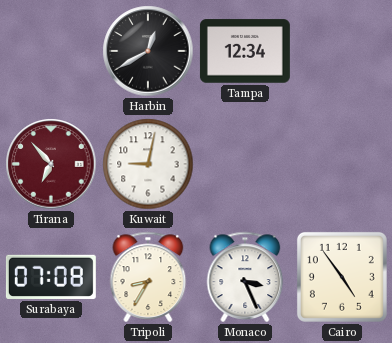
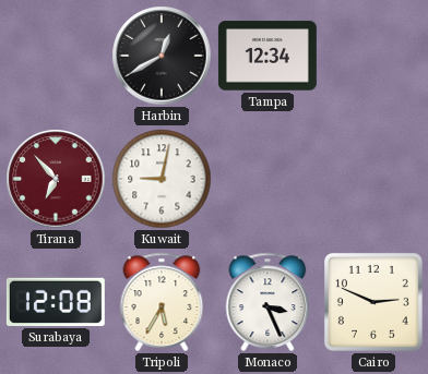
Surabaya: 07:08 -> 12:08
Tripoli: 8:35 -> 5:35
Cairo: 4:54 -> 2:49
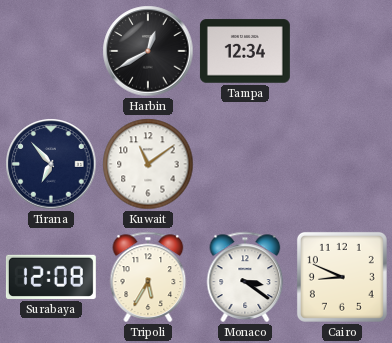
Tirana dial: burgundy -> navy
Kuwait: 9:02 -> 11:09
Monaco: 3:26 -> 3:21
Cairo: 2:49 -> 8:49
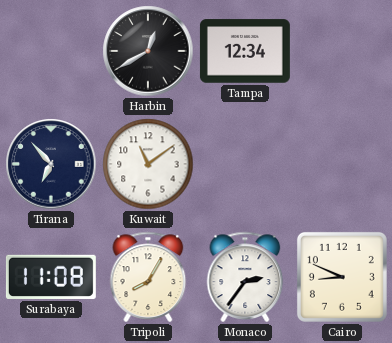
Surabaya: 12:08 -> 11:08
Tripoli: 5:35 -> 8:05
Monaco: 3:21 -> 2:36
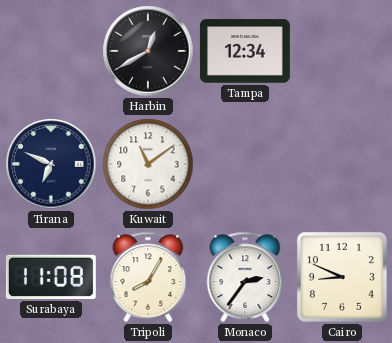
Tirana: 6:53 -> 6:49
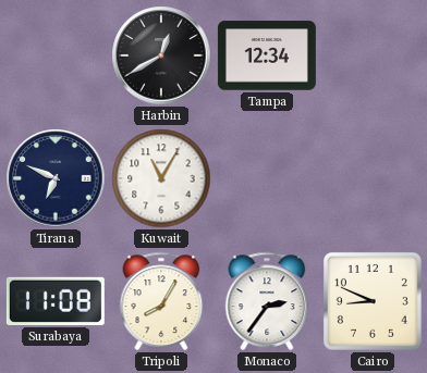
Kuwait: 11:09 -> 11:05
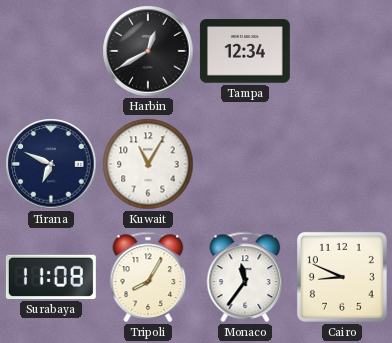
Monaco: 2:36 -> 11:36
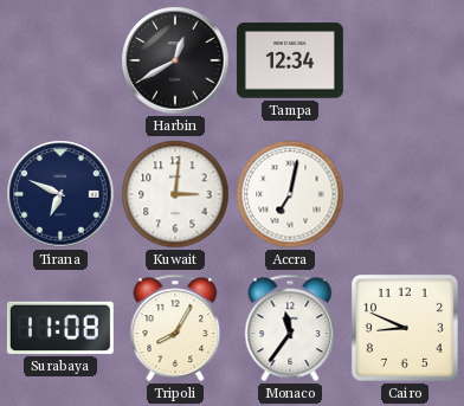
Kuwait: 11:05 -> 3:01
Accra: none -> 7:02
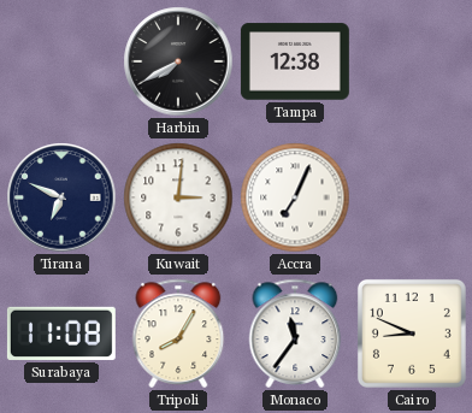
Harbin: 12:40 -> 7:40
Tampa: 12:34 -> 12:38
Accra: 7:02 -> 7:04
